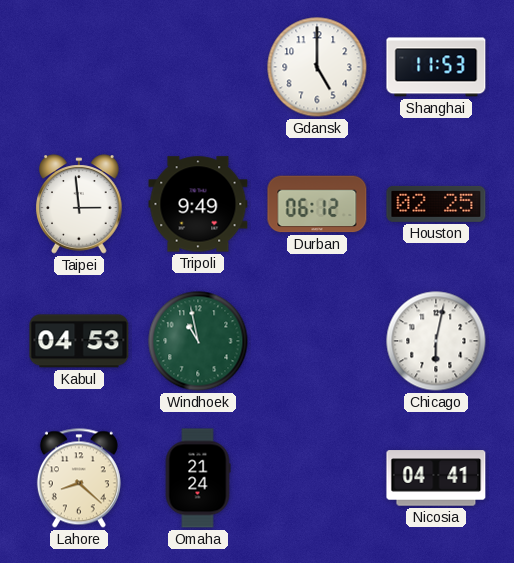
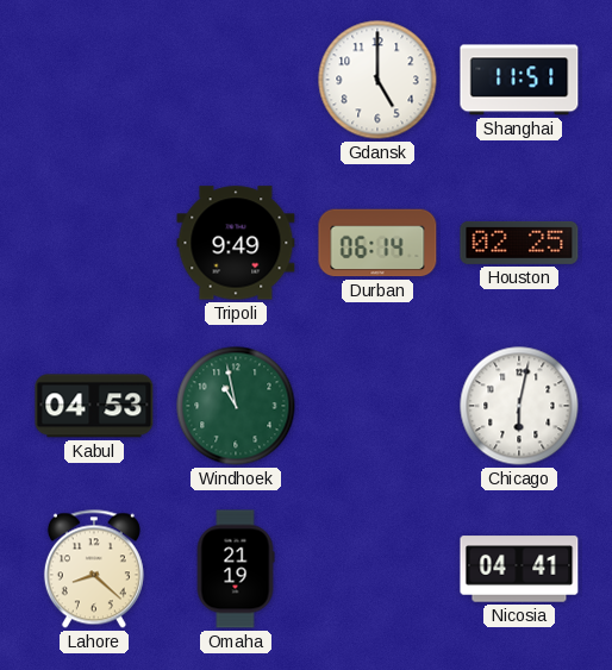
Shanghai: 11:53 -> 11:51
Taipei: 2:59 -> none
Durban: 06:12 -> 06:14
Omaha: 21:24 -> 21:19
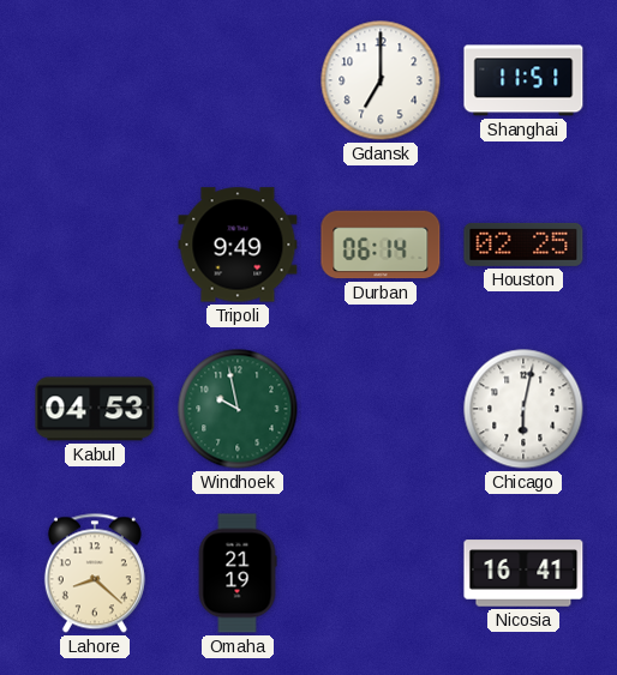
Gdansk: 5:00 -> 7:00
Windhoek: 10:58 -> 9:58
Nicosia: 04:41 -> 16:41
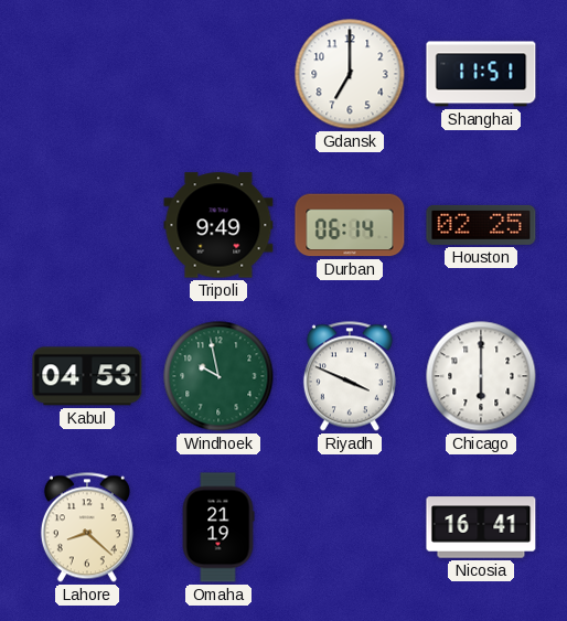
Riyadh: none -> 3:49
Chicago: 6:02 -> 6:00
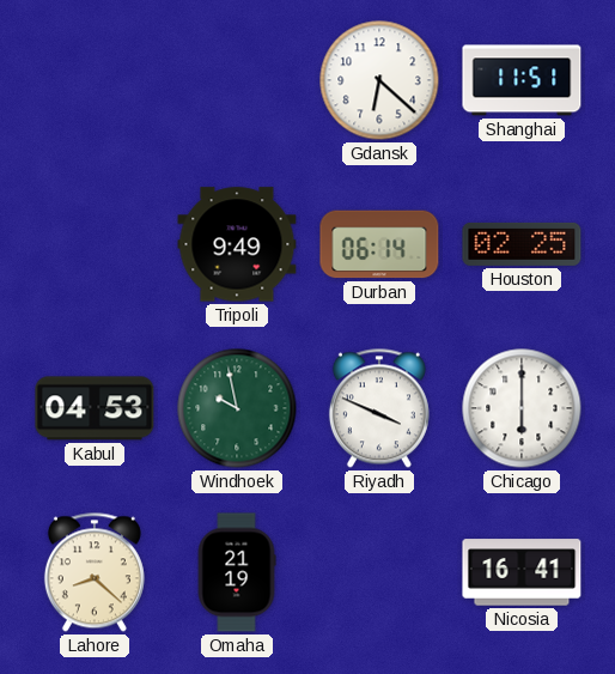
Gdansk: 7:00 -> 6:22
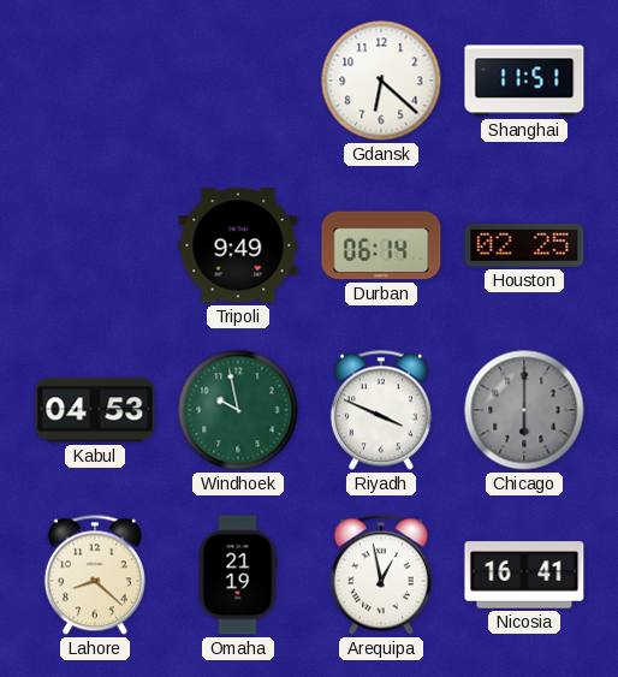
Chicago dial: white -> grey
Arequipa: none -> 12:58
